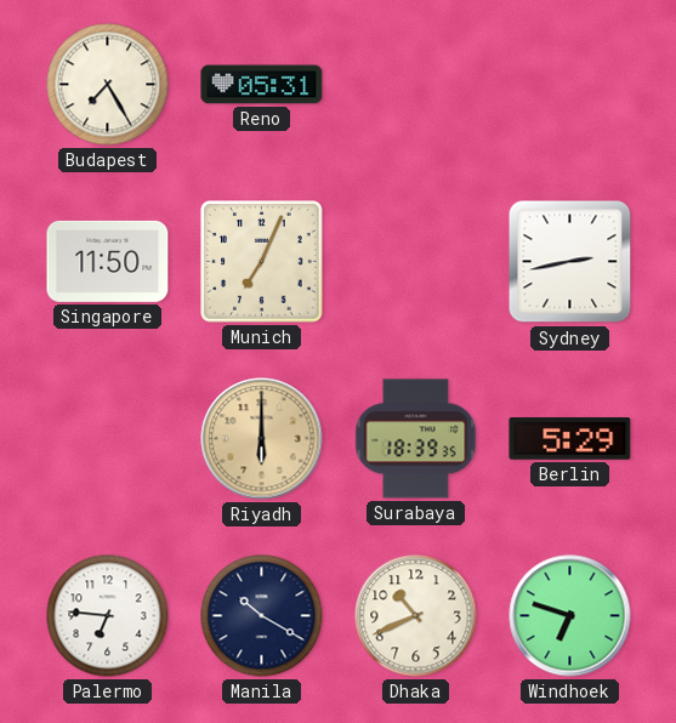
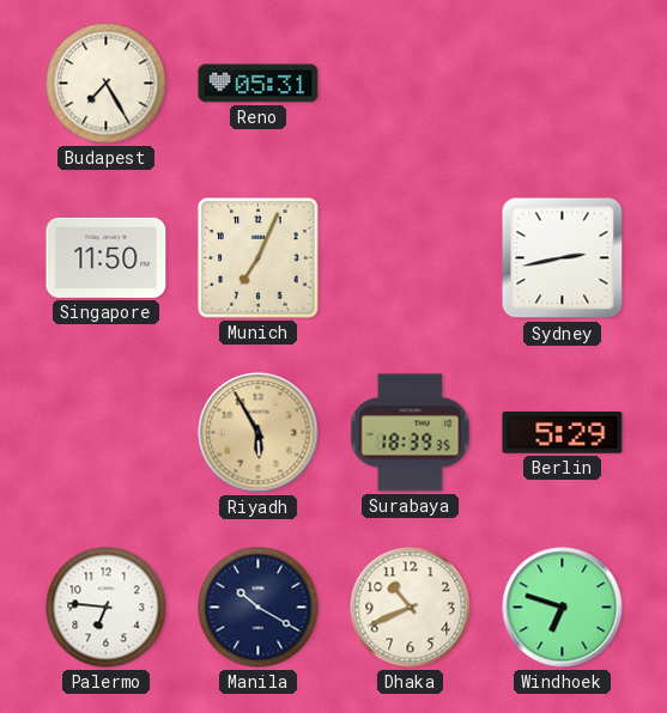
Riyadh: 6:00 -> 5:55
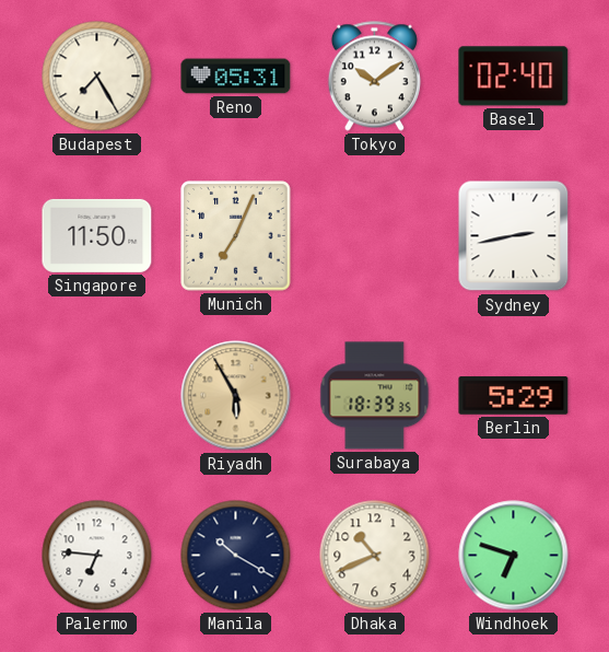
Tokyo: none -> 10:09
Basel: none -> 02:40
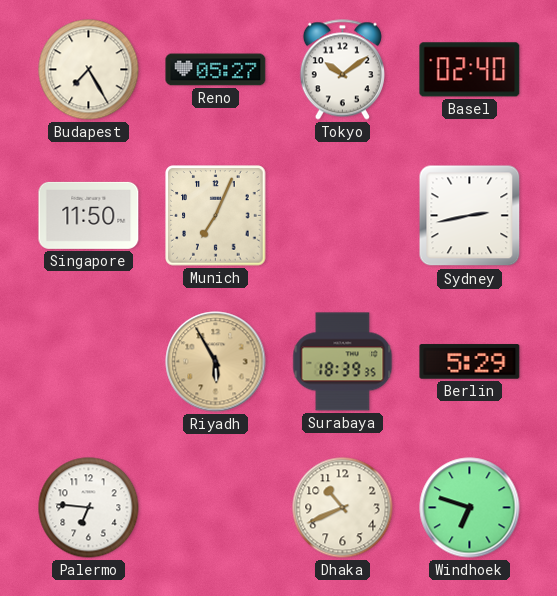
Reno: 05:31 -> 05:27
Manila: 10:20 -> none
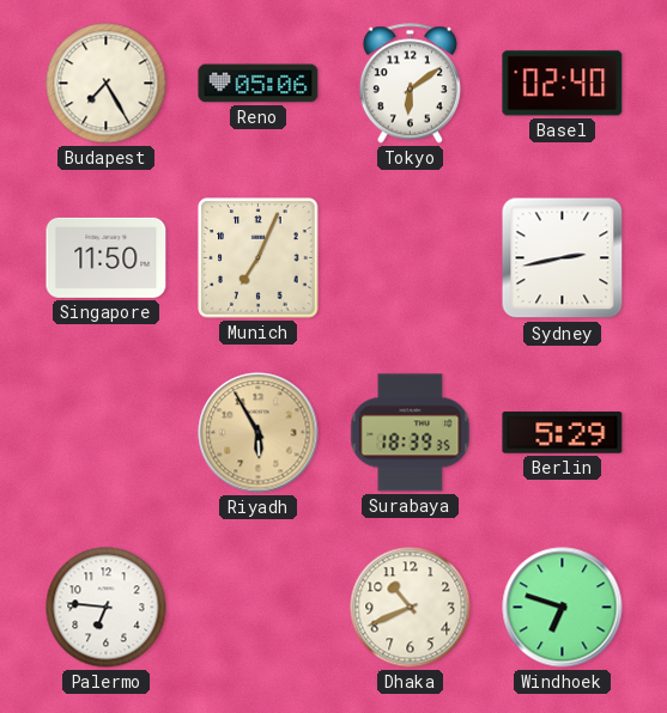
Reno: 05:27 -> 05:06
Tokyo: 10:09 -> 6:09
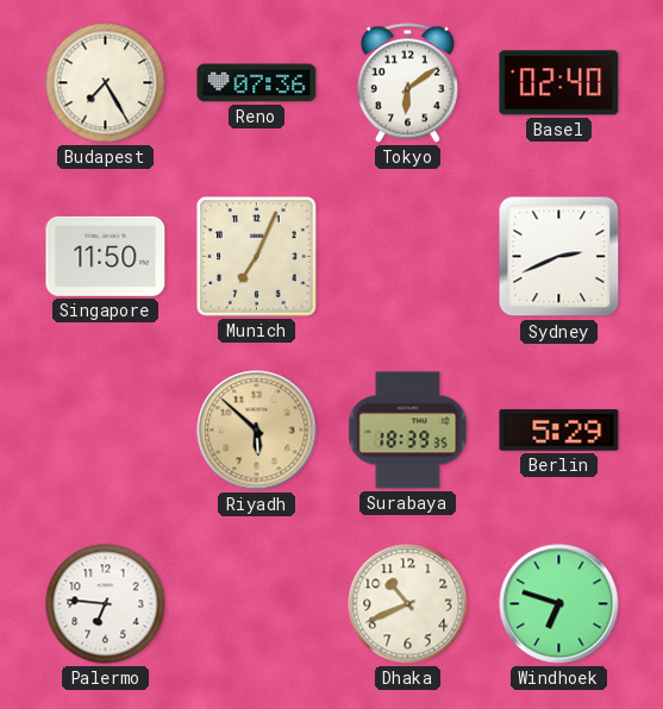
Reno: 05:06 -> 07:36
Sydney: 2:43 -> 2:41
Riyadh: 5:55 -> 5:52
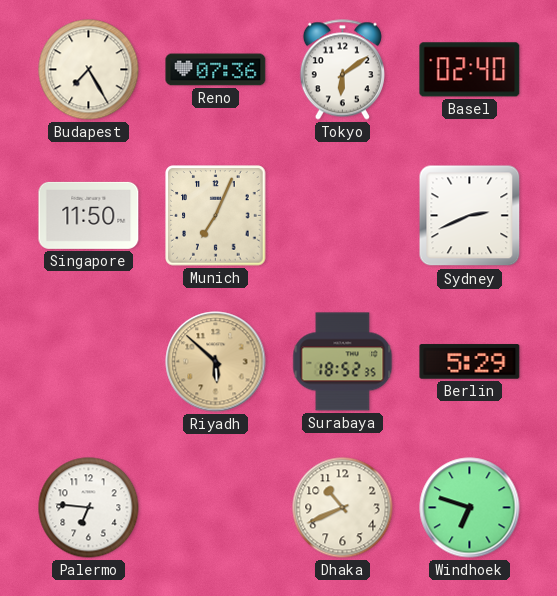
Surabaya: 18:39 -> 18:52
